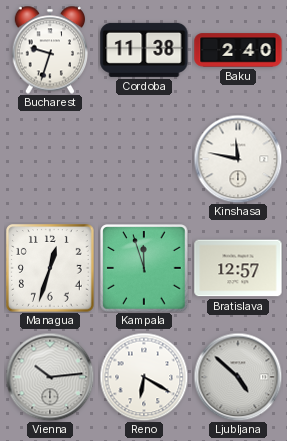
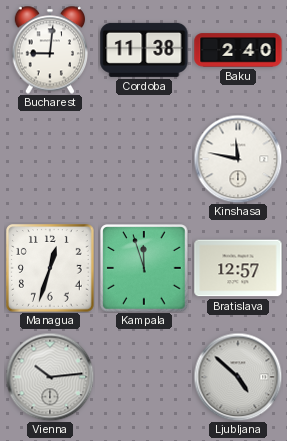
Bucharest: 9:33 -> 9:01
Reno: 6:20 -> none
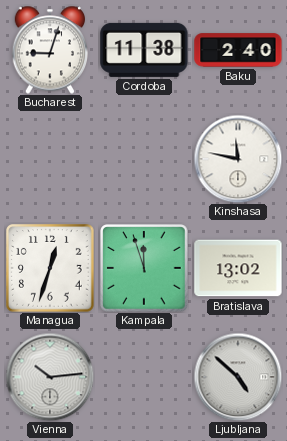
Bucharest: 9:01 -> 9:03
Bratislava: 12:57 -> 13:02
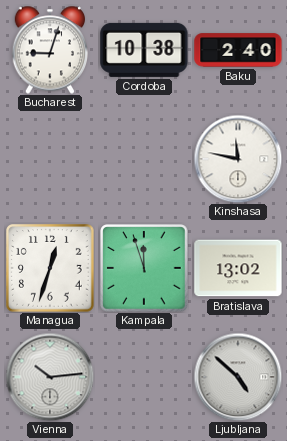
Cordoba: 11:38 -> 10:38
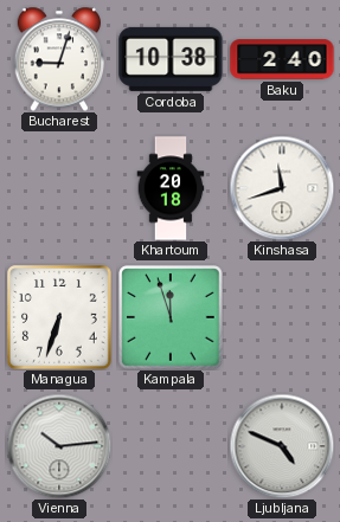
Khartoum: none -> 20:18
Kinshasa: 11:47 -> 11:42
Managua: 12:33 -> 6:33
Bratislava: 13:02 -> none
Ljubljana: 4:52 -> 4:49
